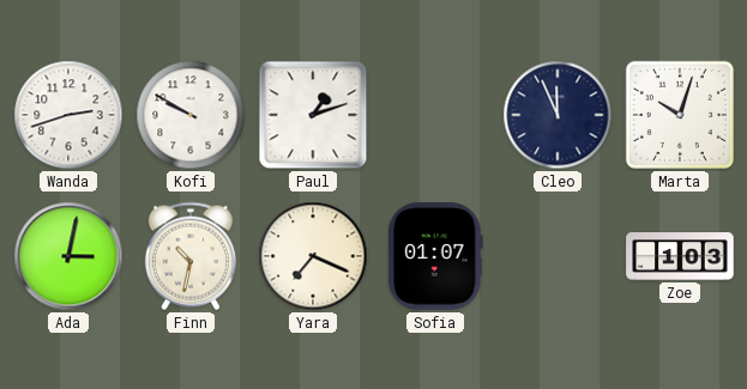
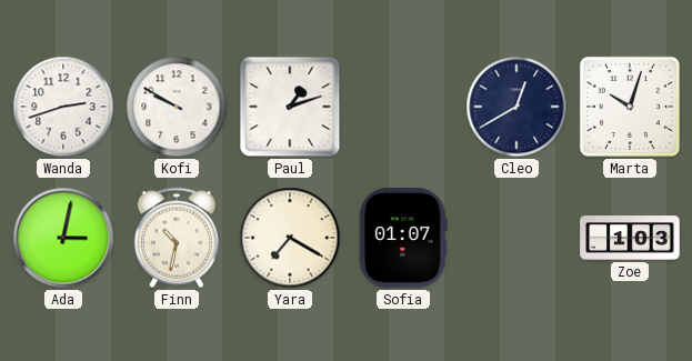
Cleo: 11:56 -> 12:40
Yara: 7:19 -> 7:20
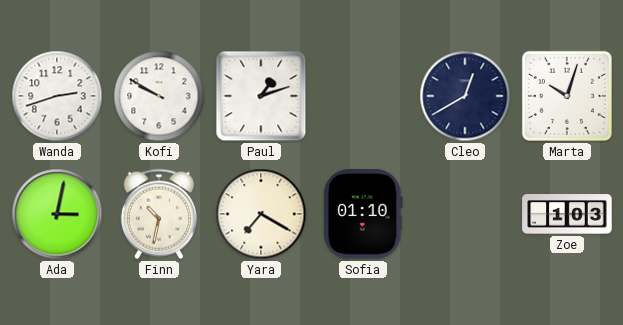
Sofia: 01:07 -> 01:10
